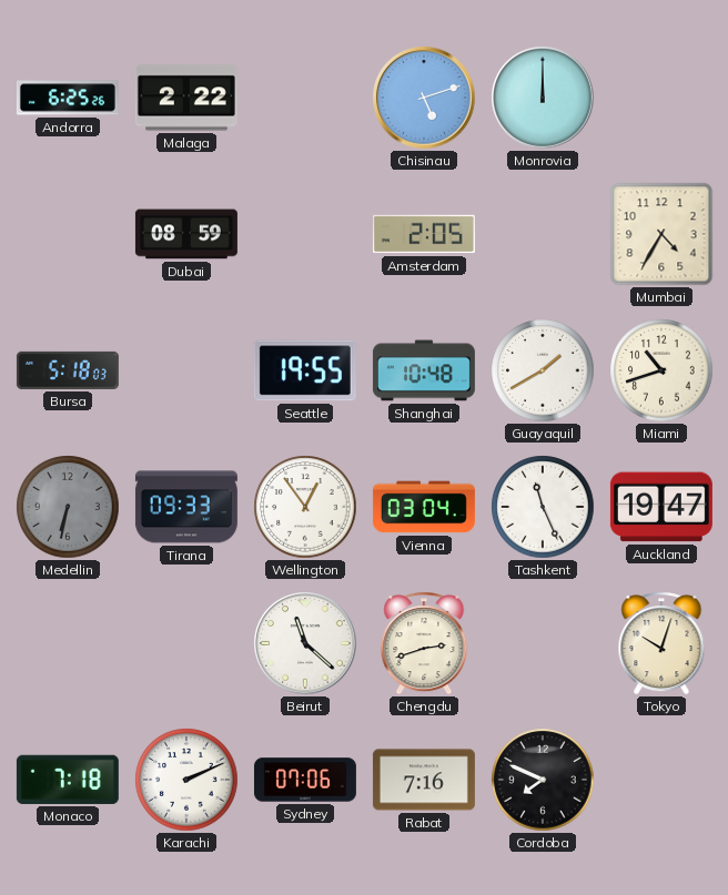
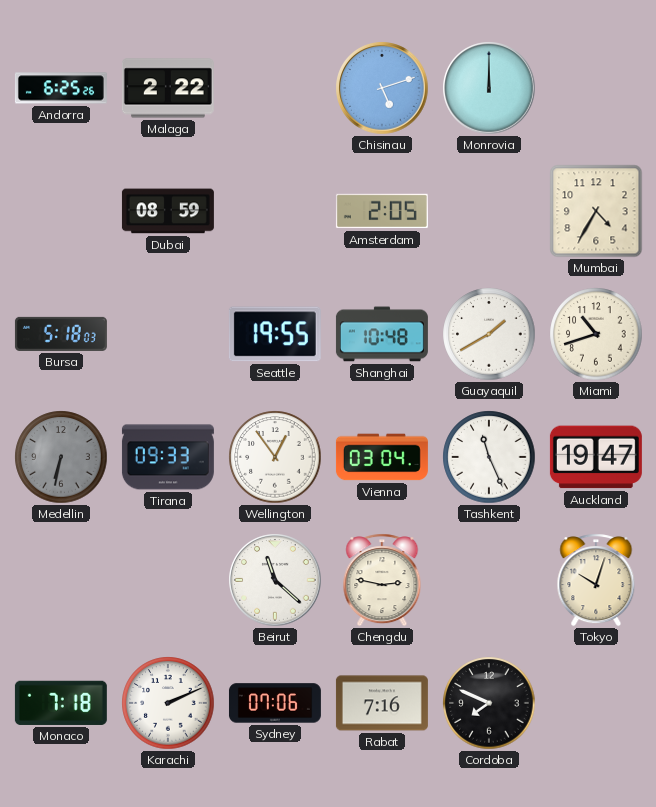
Chengdu: 2:42 -> 2:47
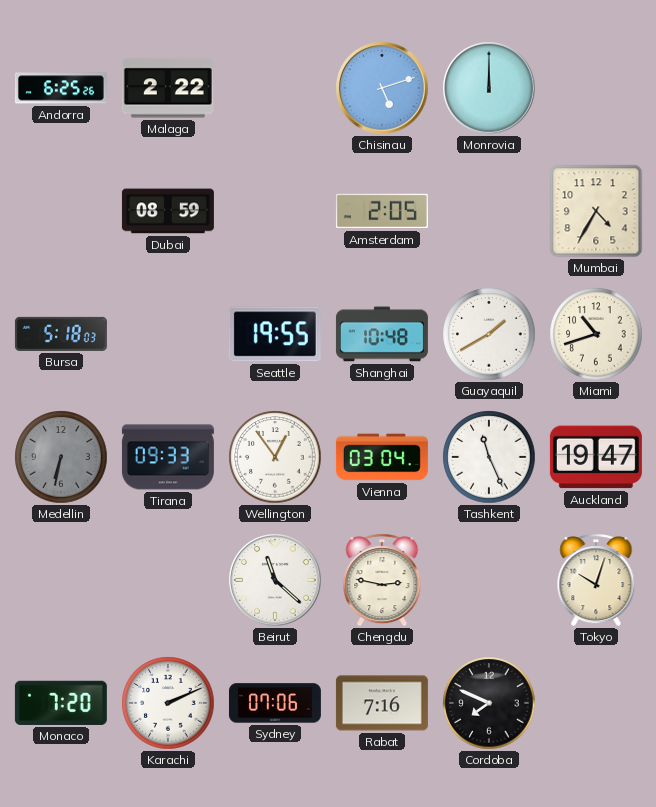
Monaco: 7:18 -> 7:20
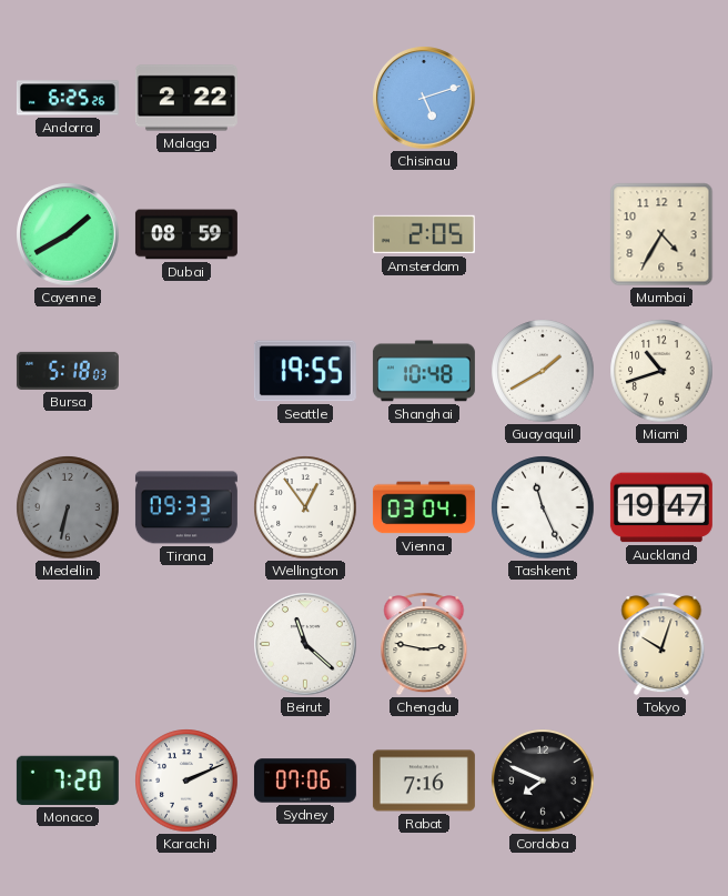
Monrovia: 12:00 -> none
Cayenne: none -> 1:40
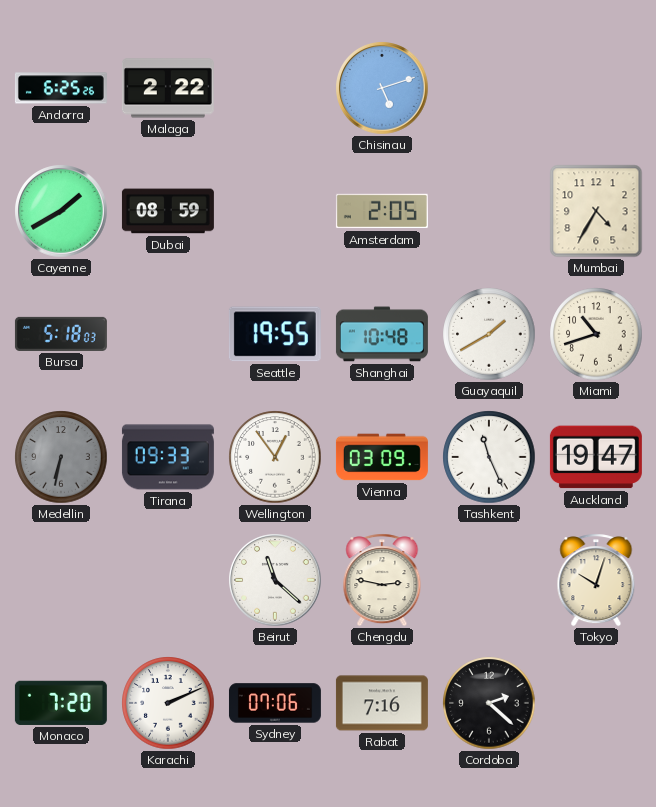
Vienna: 03:04 -> 03:09
Cordoba: 7:49 -> 2:22
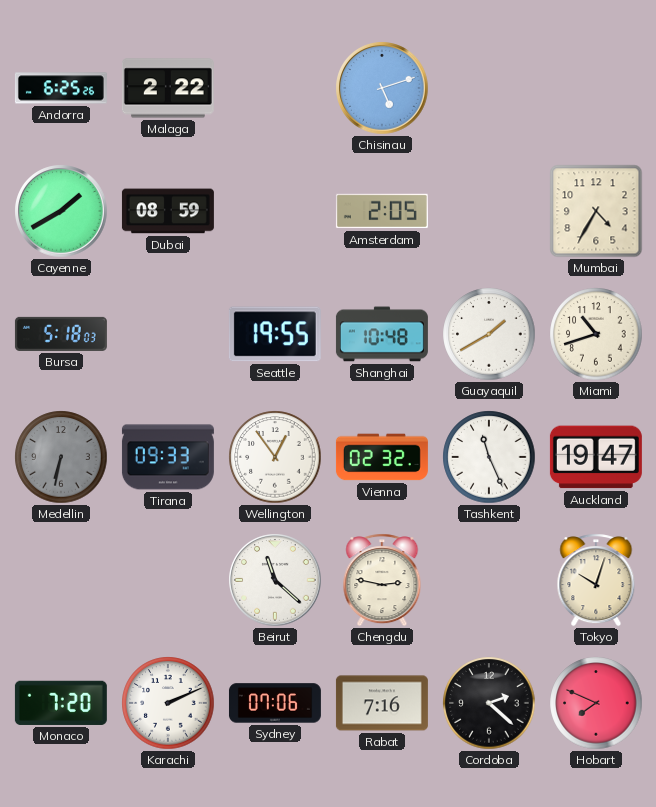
Vienna: 03:09 -> 02:32
Hobart: none -> 7:49
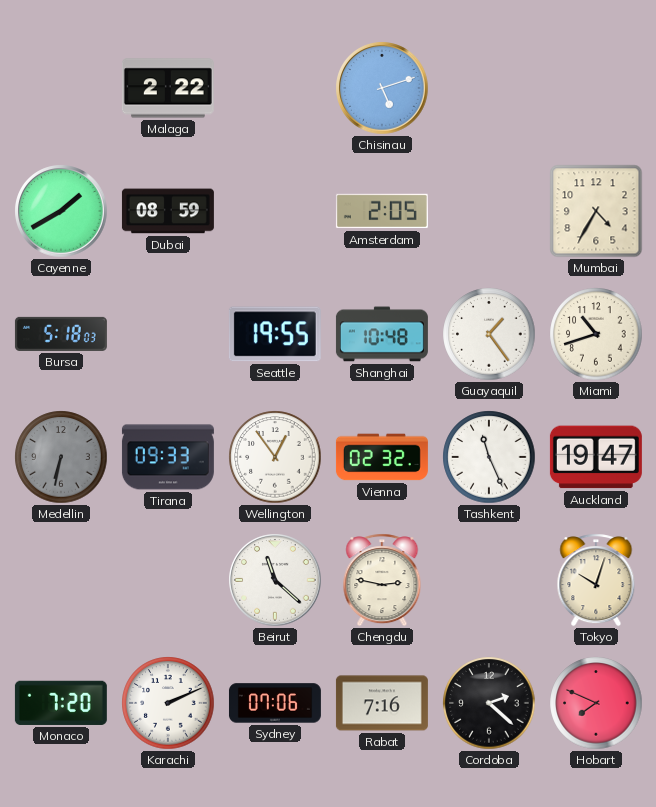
Andorra: 6:25 -> none
Guayaquil: 1:40 -> 1:24
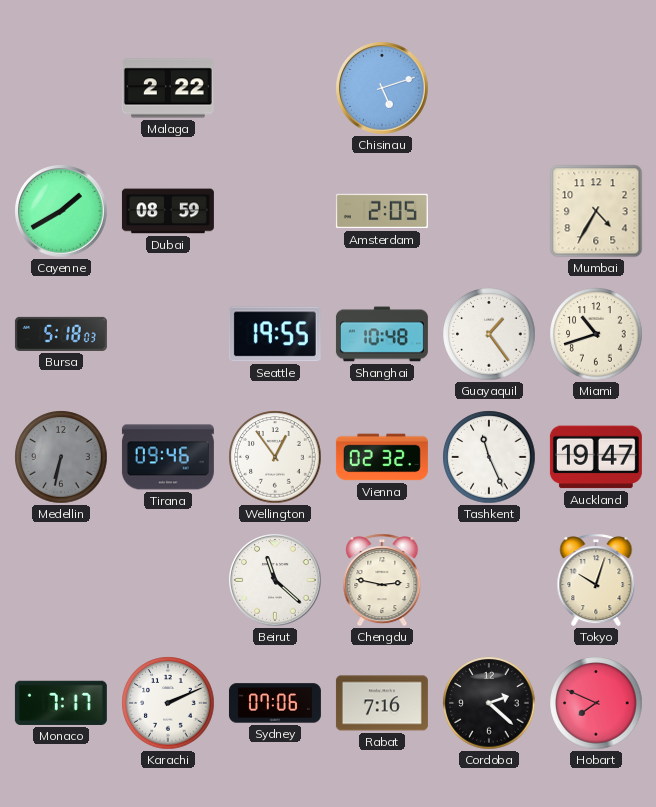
Tirana: 09:33 -> 09:46
Monaco: 7:20 -> 7:17
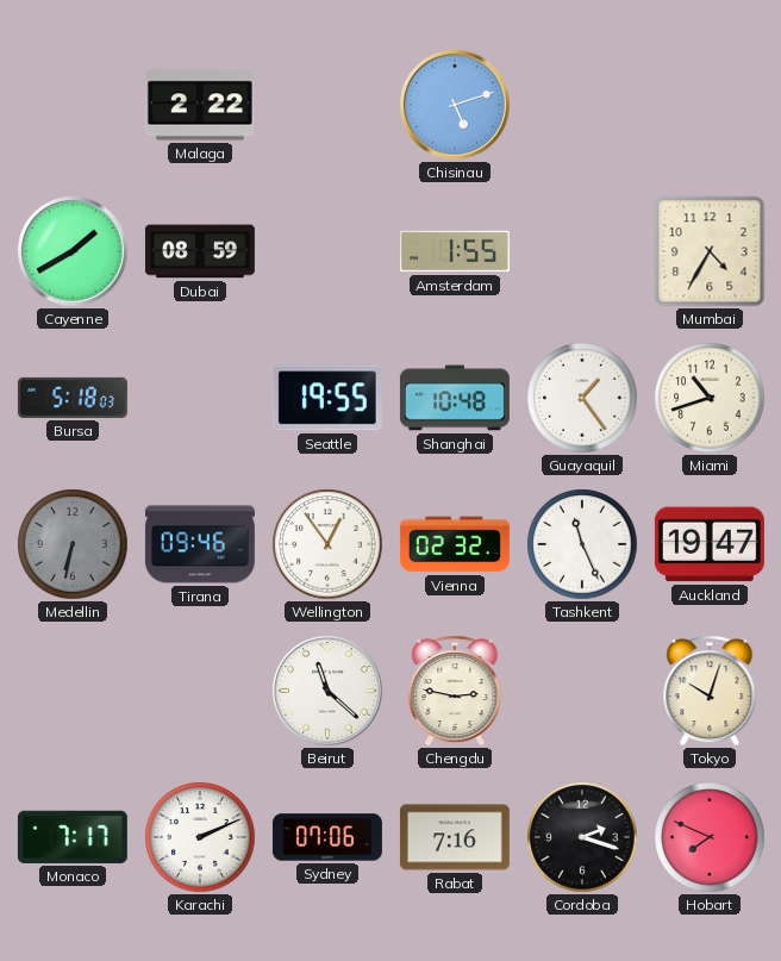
Amsterdam: 2:05 -> 1:55
Cordoba: 2:22 -> 2:18
